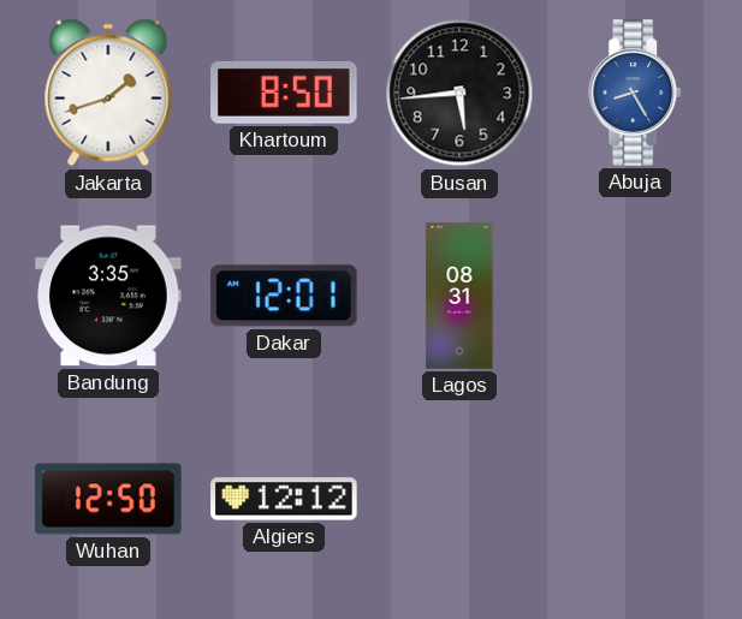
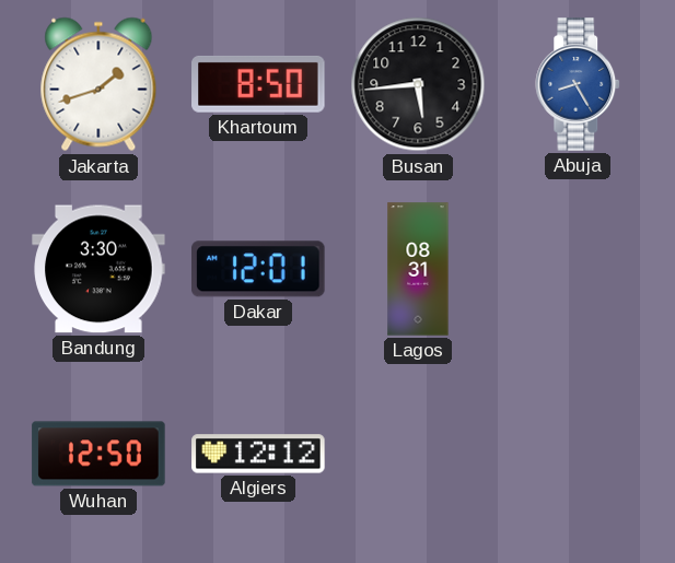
Bandung: 3:35 -> 3:30
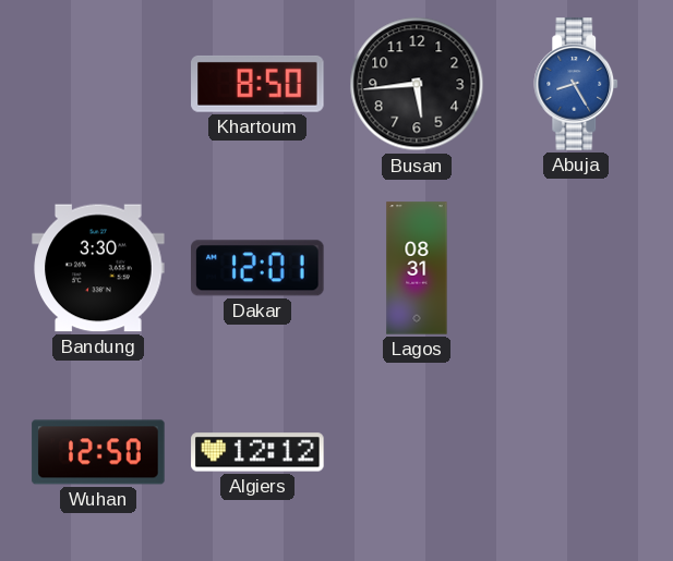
Jakarta: 1:42 -> none
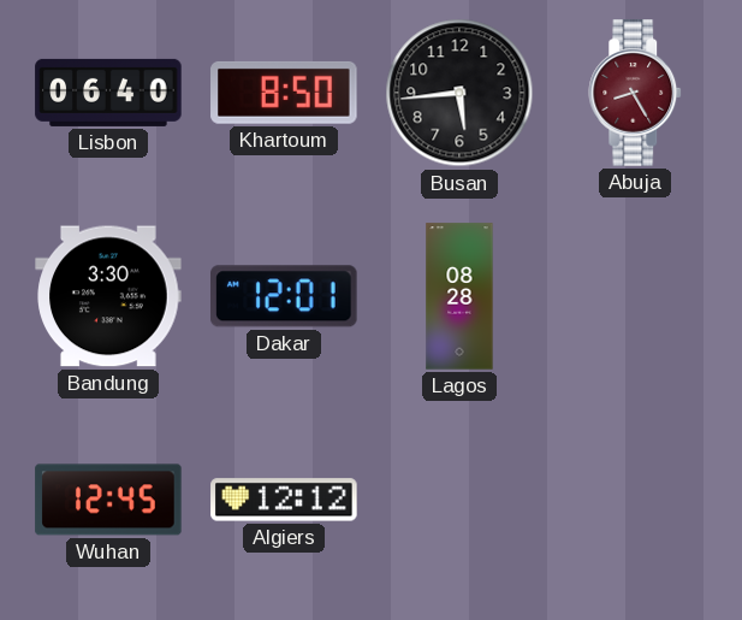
Lisbon: none -> 06:40
Abuja dial: blue -> burgundy
Lagos: 08:31 -> 08:28
Wuhan: 12:50 -> 12:45
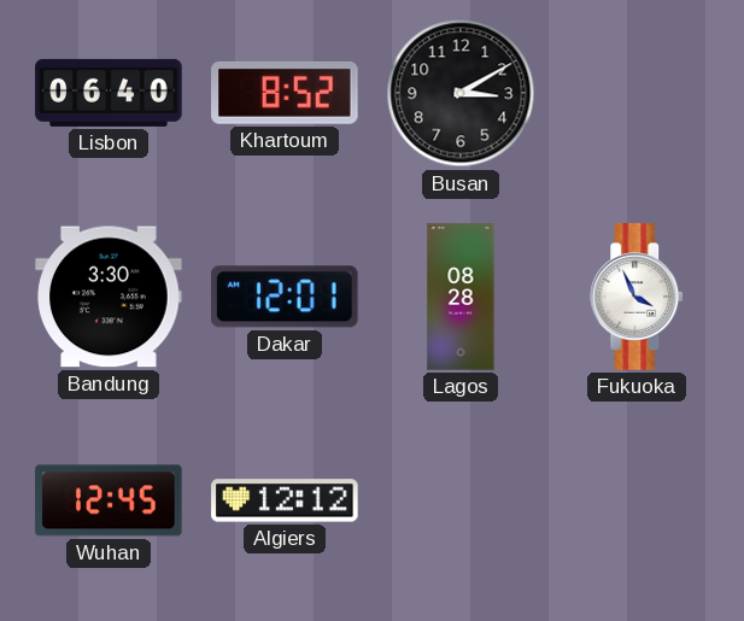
Khartoum: 8:50 -> 8:52
Busan: 5:44 -> 3:10
Abuja: 8:25 -> none
Fukuoka: none -> 3:56
